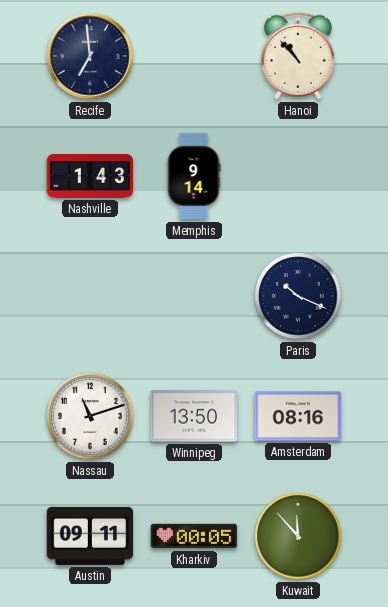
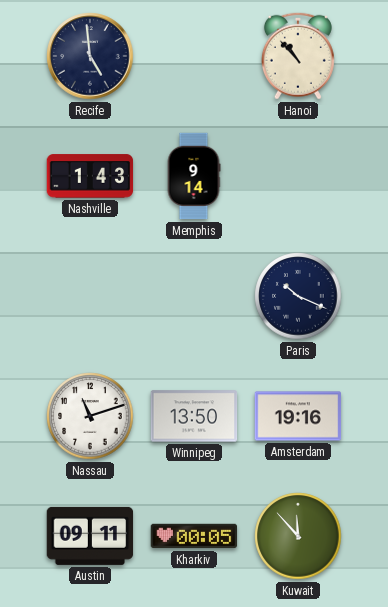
Recife: 6:59 -> 4:59
Amsterdam: 08:16 -> 19:16
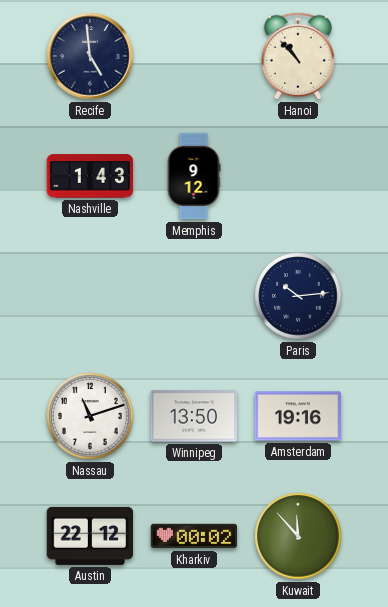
Memphis: 9:14 -> 9:12
Paris: 10:19 -> 10:14
Austin: 09:11 -> 22:12
Kharkiv: 00:05 -> 00:02
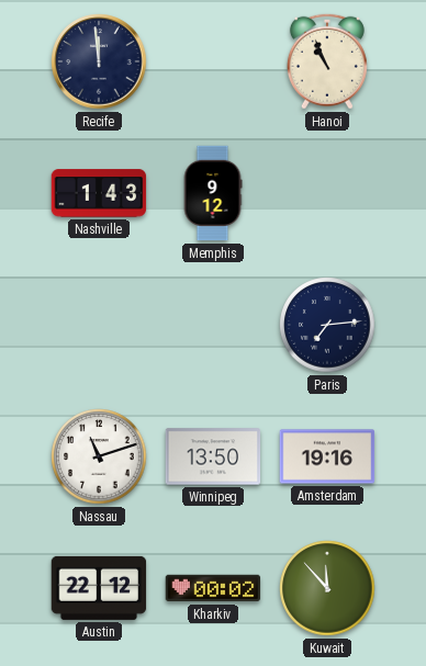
Recife: 4:59 -> 11:59
Hanoi: 10:53 -> 10:56
Paris: 10:14 -> 7:14
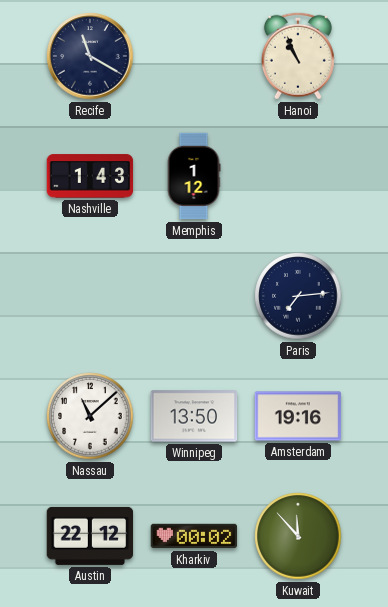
Recife: 11:59 -> 11:20
Memphis: 9:12 -> 1:12
Nassau: 11:12 -> 11:08
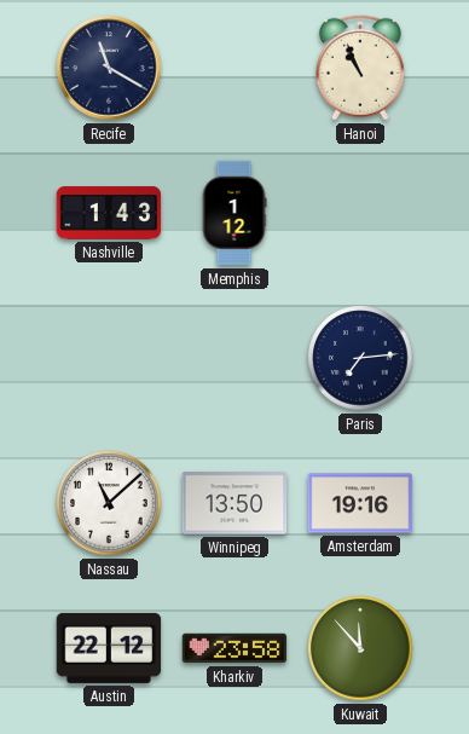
Kharkiv: 00:02 -> 23:58
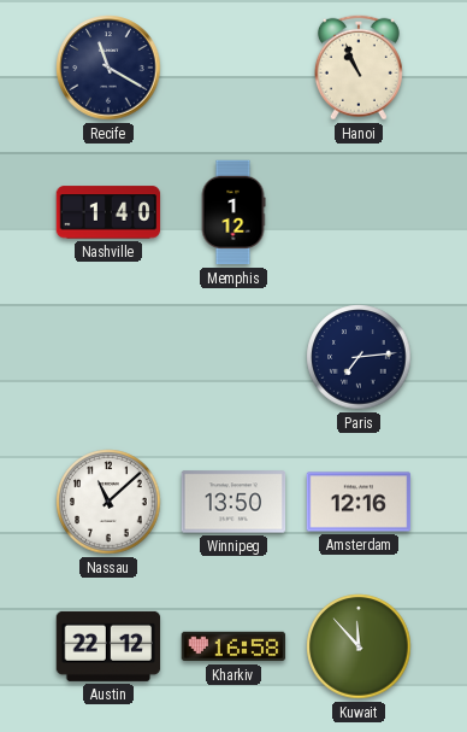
Nashville: 1:43 -> 1:40
Amsterdam: 19:16 -> 12:16
Kharkiv: 23:58 -> 16:58
